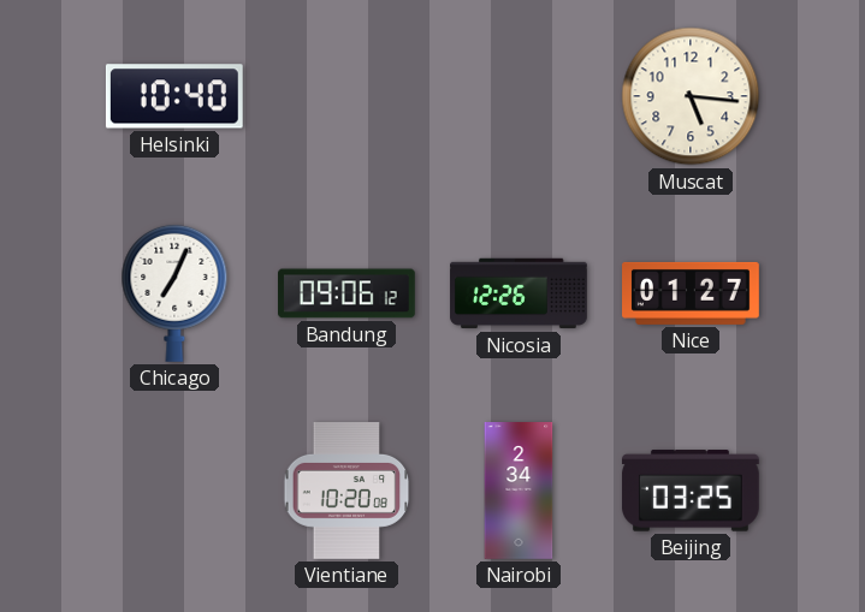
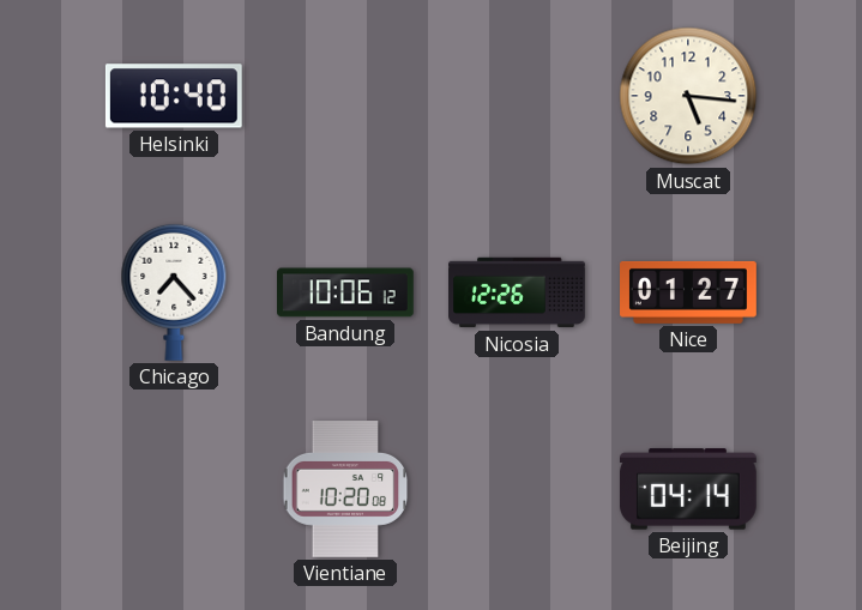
Chicago: 7:04 -> 7:23
Bandung: 09:06 -> 10:06
Nairobi: 2:34 -> none
Beijing: 03:25 -> 04:14
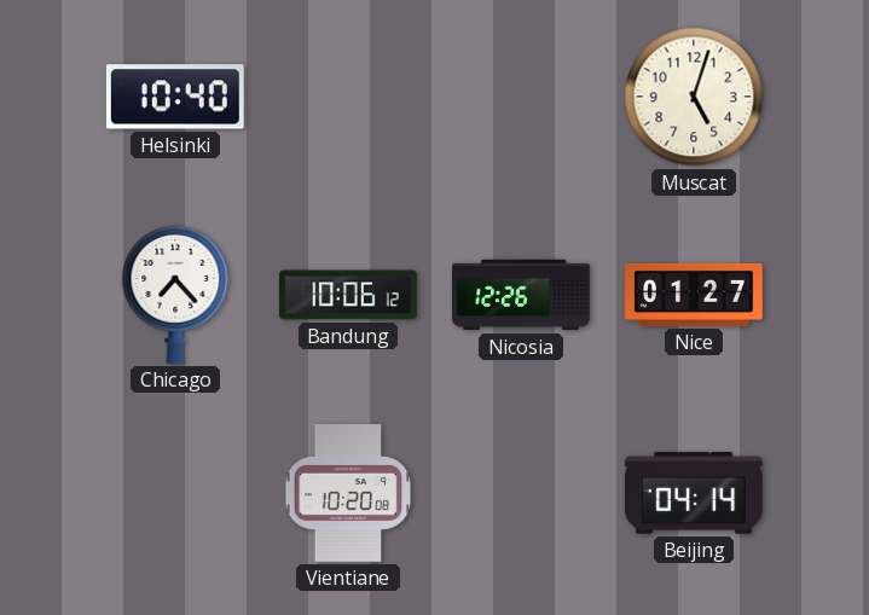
Muscat: 5:16 -> 5:03
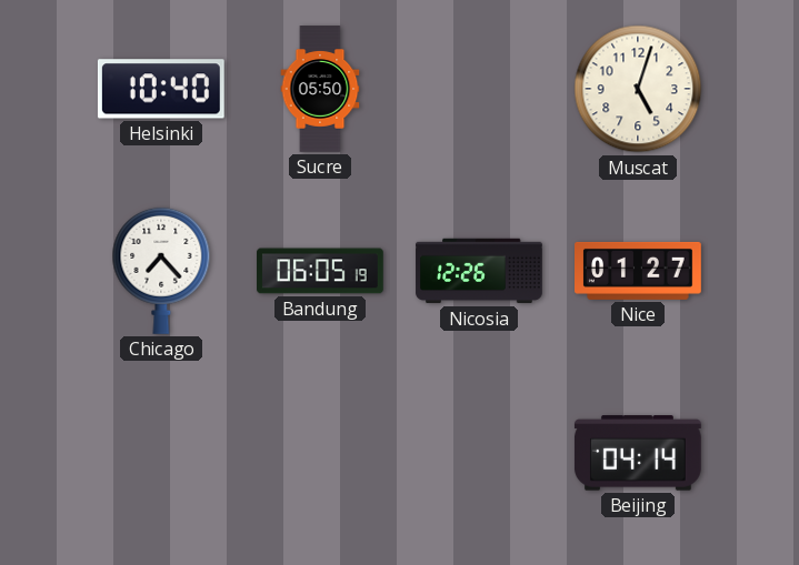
Sucre: none -> 05:50
Bandung: 10:06 -> 06:05
Vientiane: 10:20 -> none
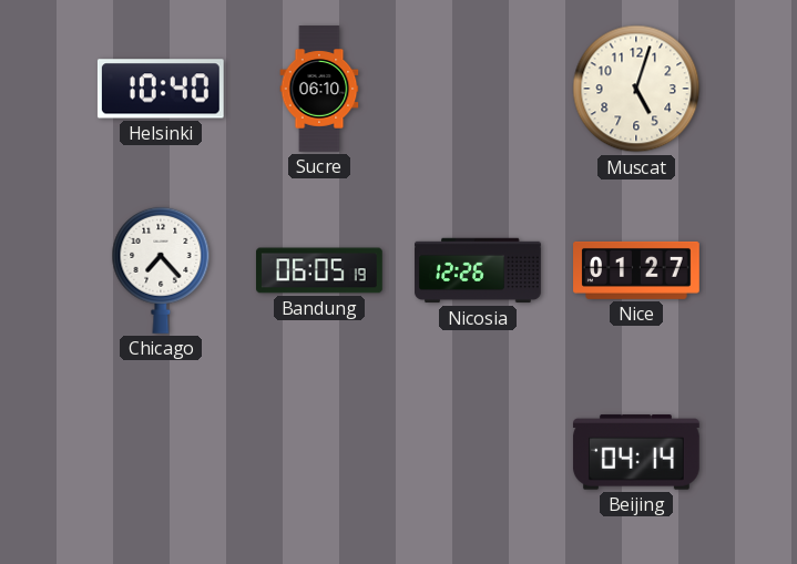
Sucre: 05:50 -> 06:10
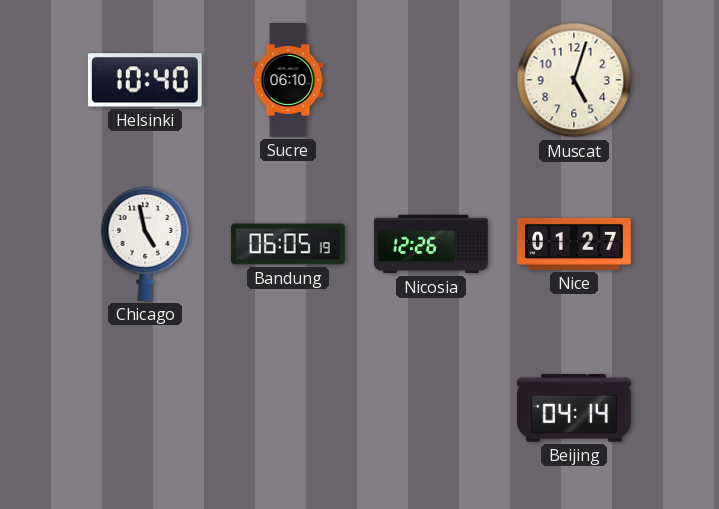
Chicago: 7:23 -> 4:58
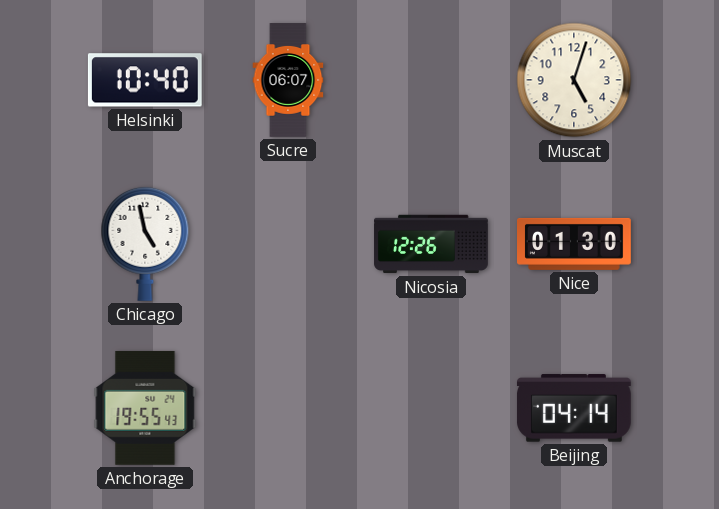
Sucre: 06:10 -> 06:07
Bandung: 06:05 -> none
Nice: 01:27 -> 01:30
Anchorage: none -> 19:55
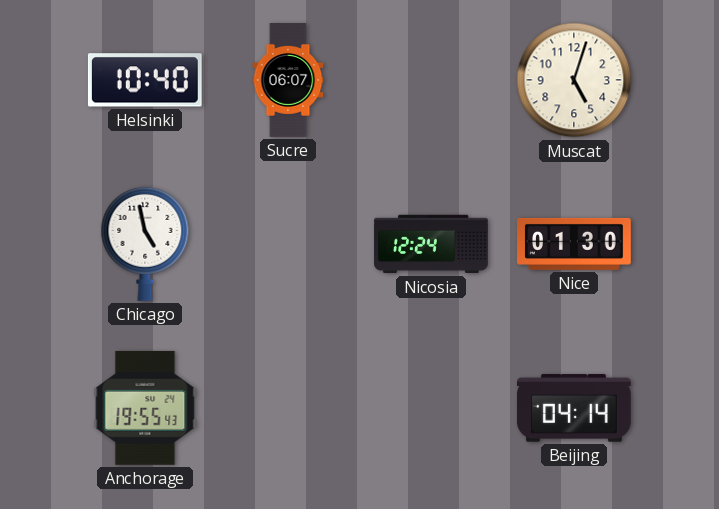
Nicosia: 12:26 -> 12:24
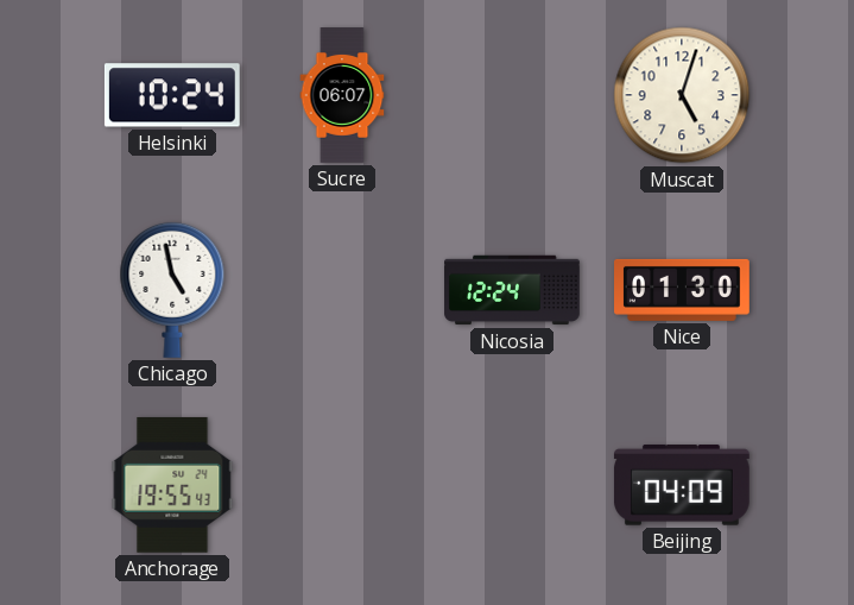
Helsinki: 10:40 -> 10:24
Beijing: 04:14 -> 04:09
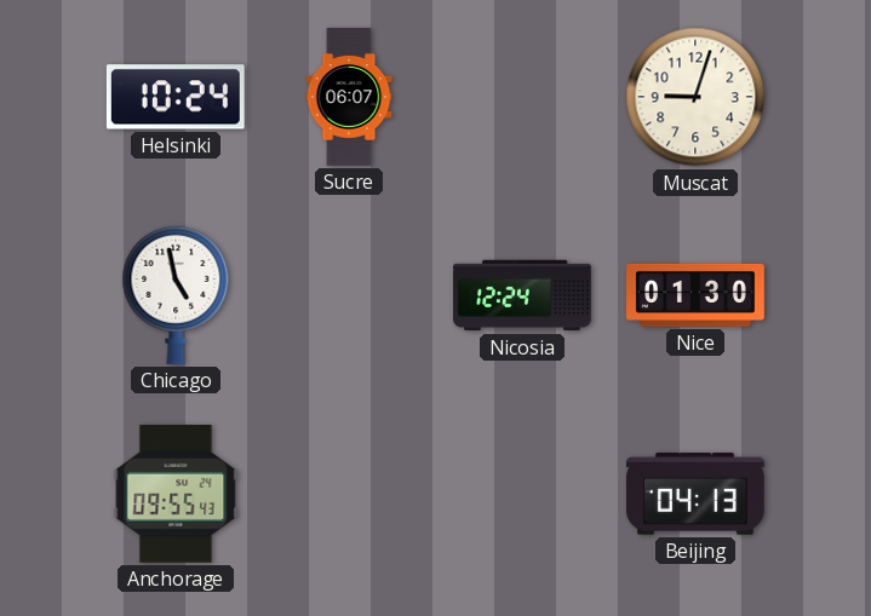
Muscat: 5:03 -> 9:03
Anchorage: 19:55 -> 09:55
Beijing: 04:09 -> 04:13
